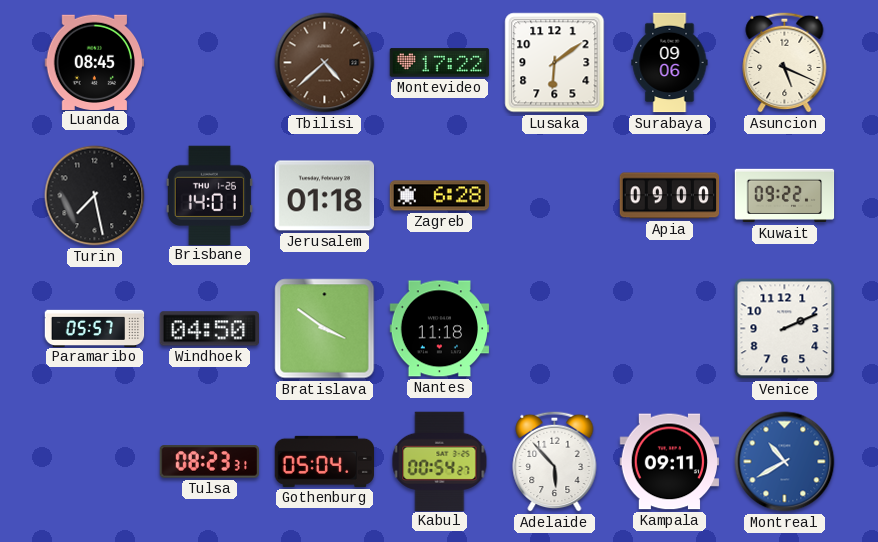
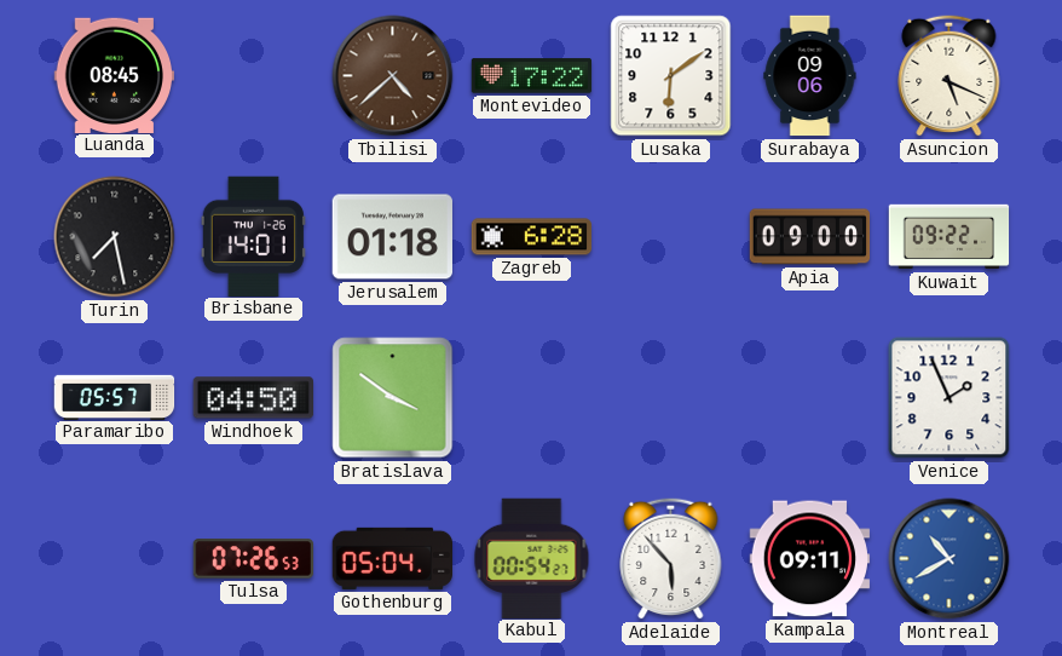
Nantes: 11:18 -> none
Venice: 2:11 -> 1:56
Tulsa: 08:23 -> 07:26
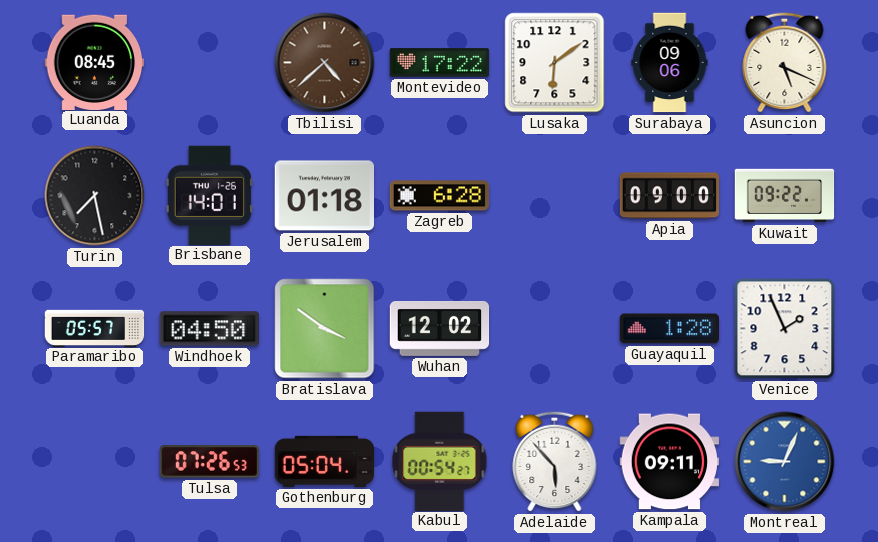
Wuhan: none -> 12:02
Guayaquil: none -> 1:28
Montreal: 10:40 -> 9:04
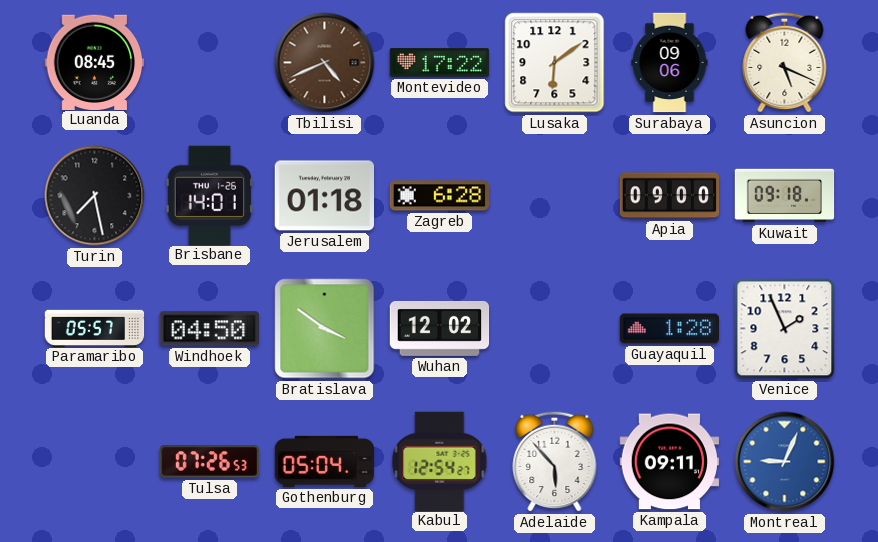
Tbilisi: 4:38 -> 4:41
Kuwait: 09:22 -> 09:18
Kabul: 00:54 -> 12:54
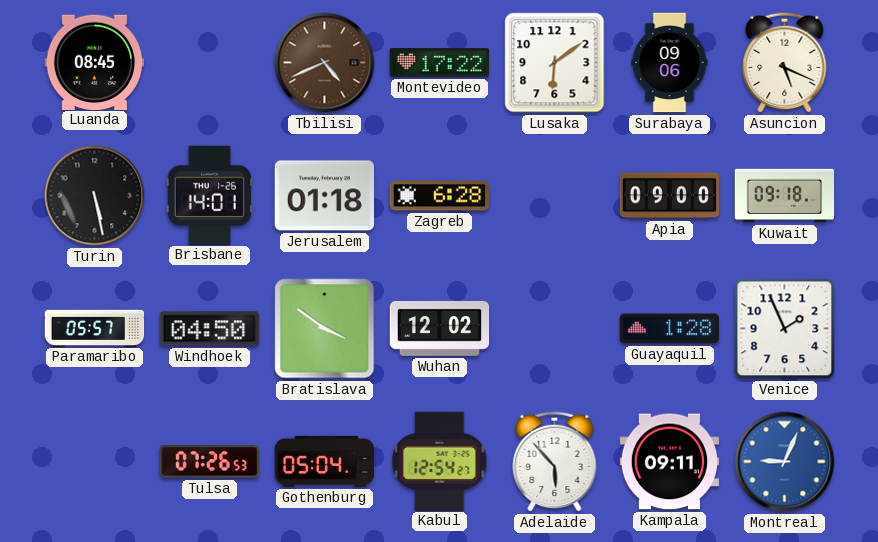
Turin: 7:28 -> 5:28
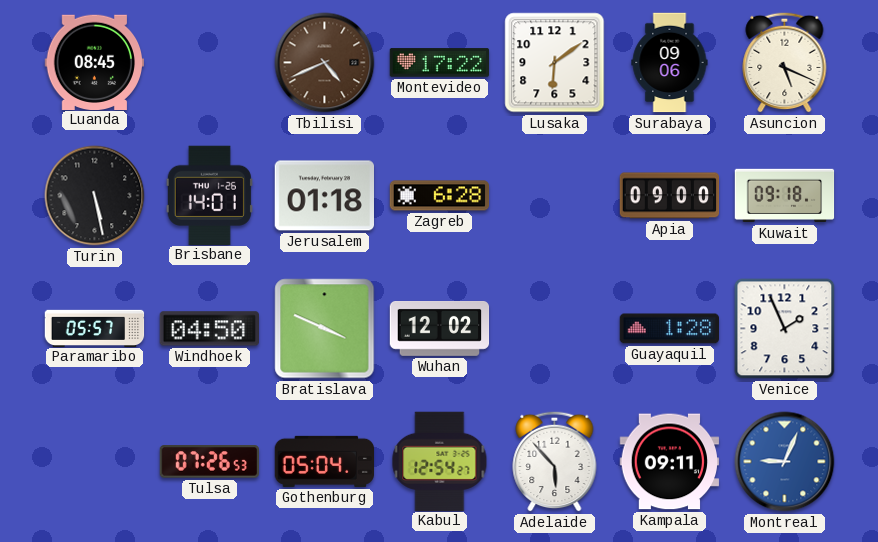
Bratislava: 3:51 -> 3:49
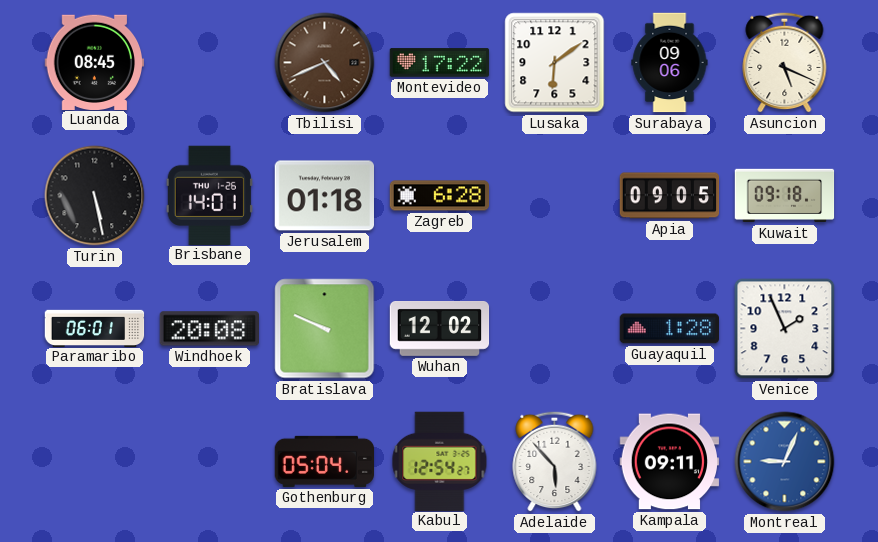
Apia: 09:00 -> 09:05
Paramaribo: 05:57 -> 06:01
Windhoek: 04:50 -> 20:08
Bratislava: 3:49 -> 9:49
Tulsa: 07:26 -> none
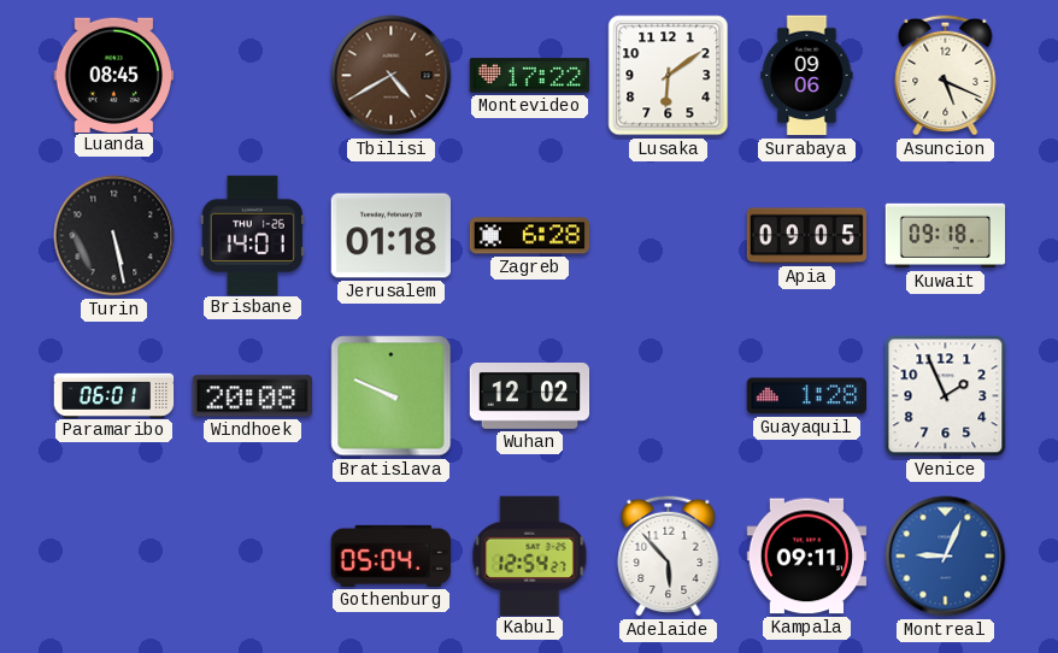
Tbilisi: 4:41 -> 4:40
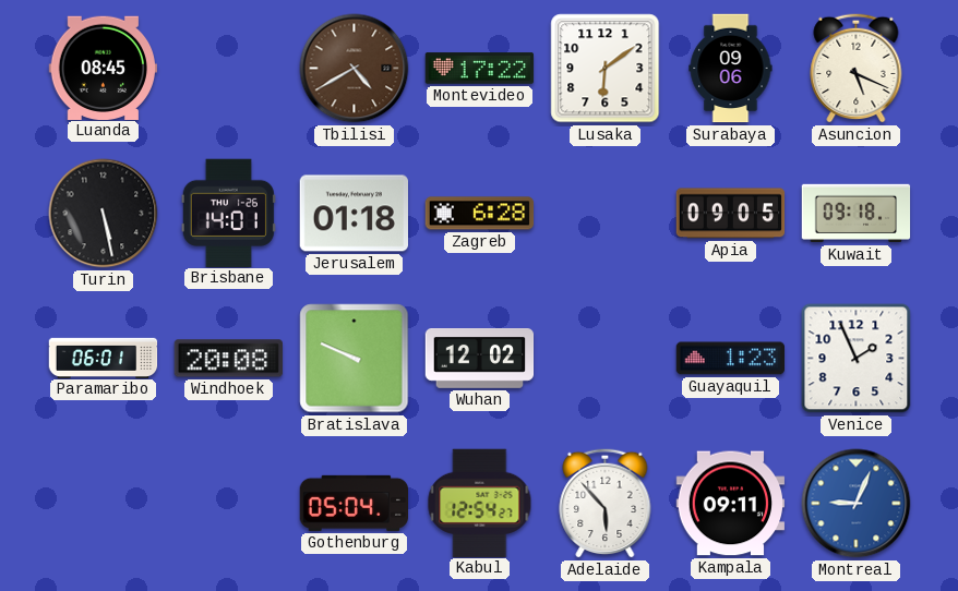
Guayaquil: 1:28 -> 1:23
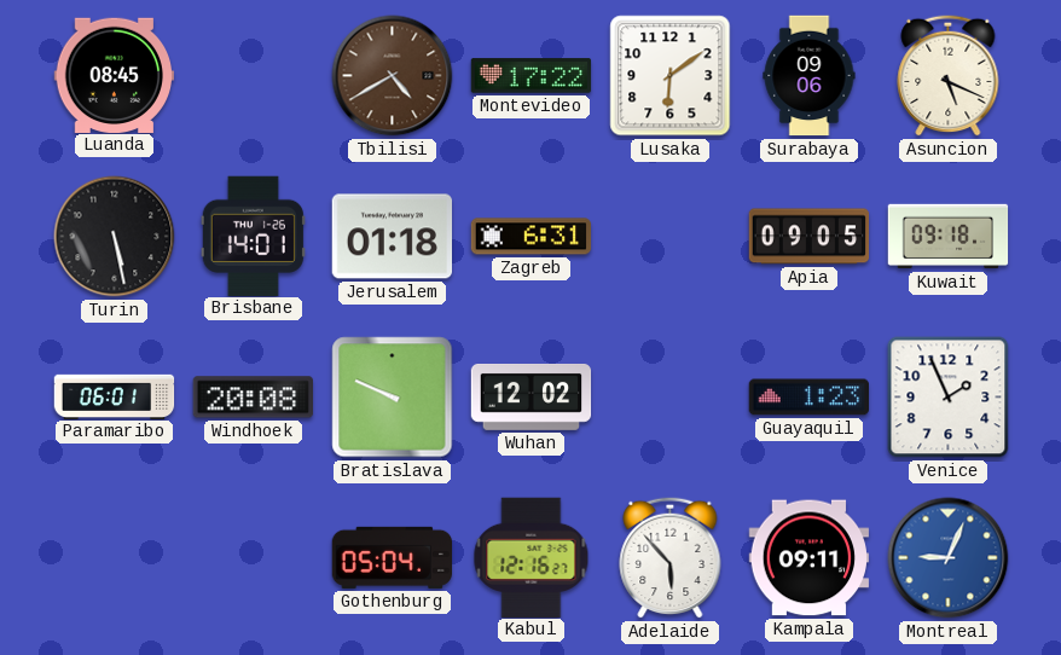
Zagreb: 6:28 -> 6:31
Kabul: 12:54 -> 12:16
